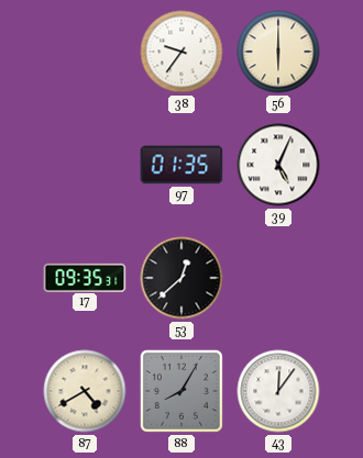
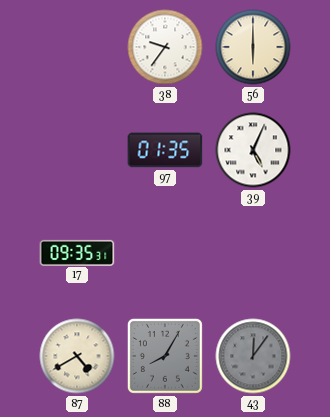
53: 12:38 -> none
43 dial: white -> grey
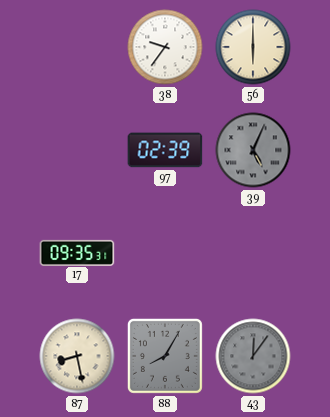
97: 01:35 -> 02:39
39 dial: white -> grey
87: 4:40 -> 8:28
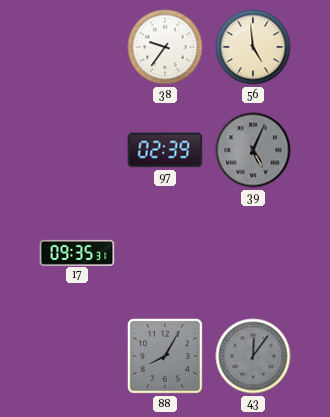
56: 6:00 -> 4:59
87: 8:28 -> none
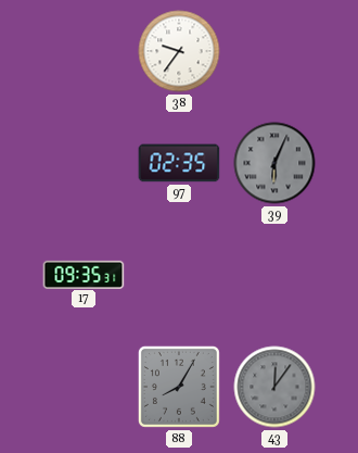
56: 4:59 -> none
97: 02:39 -> 02:35
39: 5:04 -> 6:04
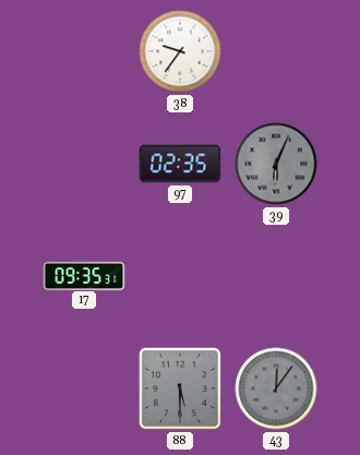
88: 8:05 -> 5:30
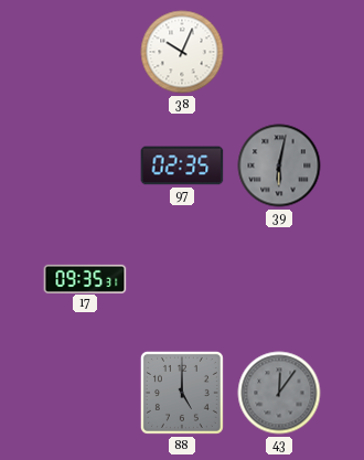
38: 9:36 -> 10:04
39: 6:04 -> 6:02
88: 5:30 -> 5:00
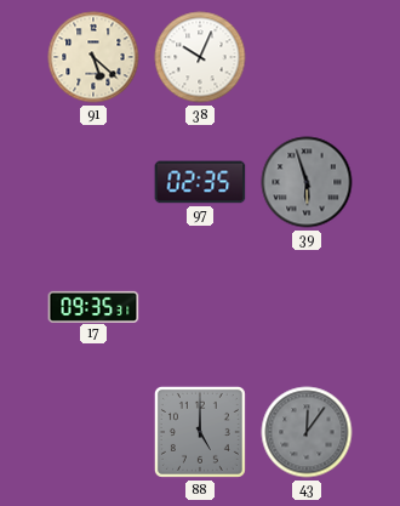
91: none -> 5:22
39: 6:02 -> 5:57
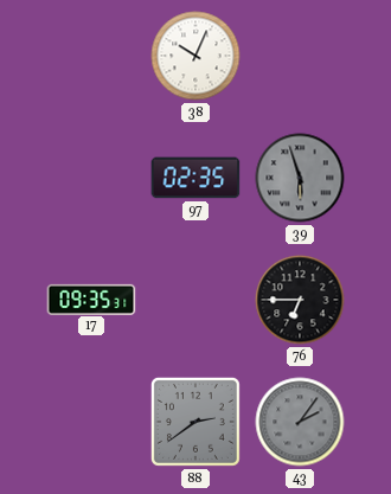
91: 5:22 -> none
76: none -> 6:45
88: 5:00 -> 2:39
43: 12:06 -> 2:06
